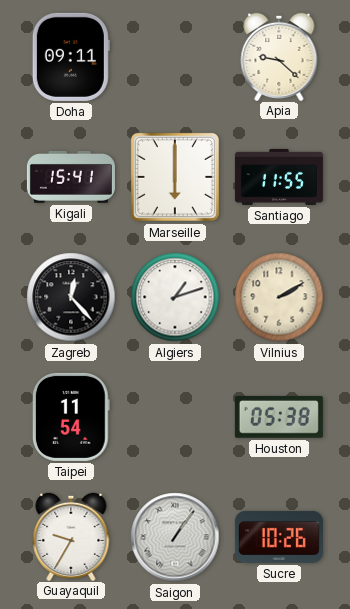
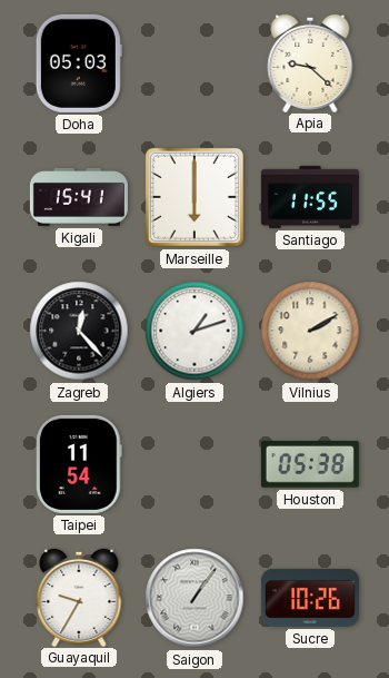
Doha: 09:11 -> 05:03
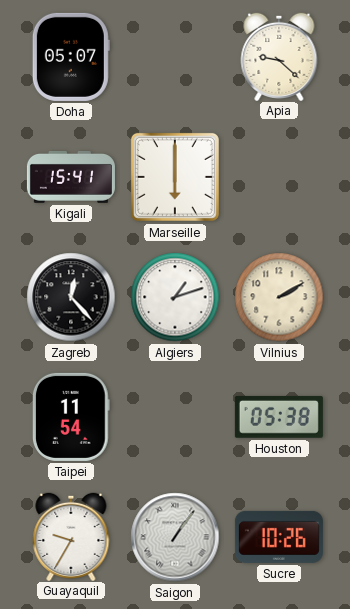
Doha: 05:03 -> 05:07
Santiago: 11:55 -> none
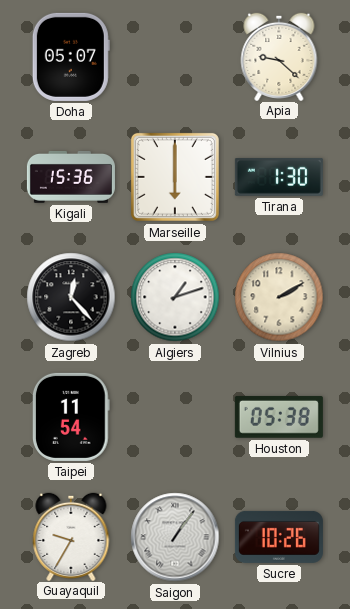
Kigali: 15:41 -> 15:36
Tirana: none -> 1:30
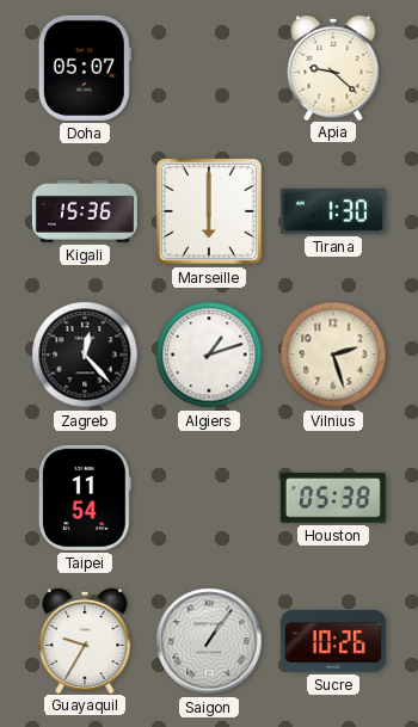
Vilnius: 2:10 -> 2:27
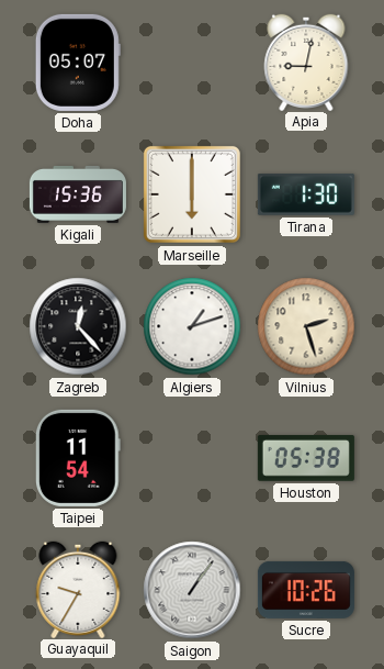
Apia: 9:22 -> 9:02
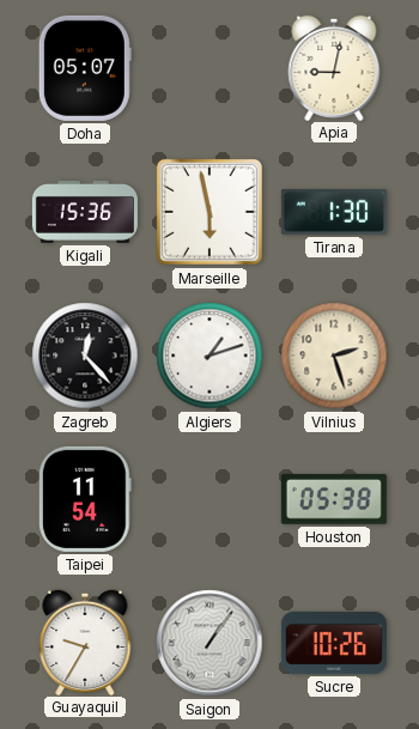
Marseille: 6:00 -> 5:58
